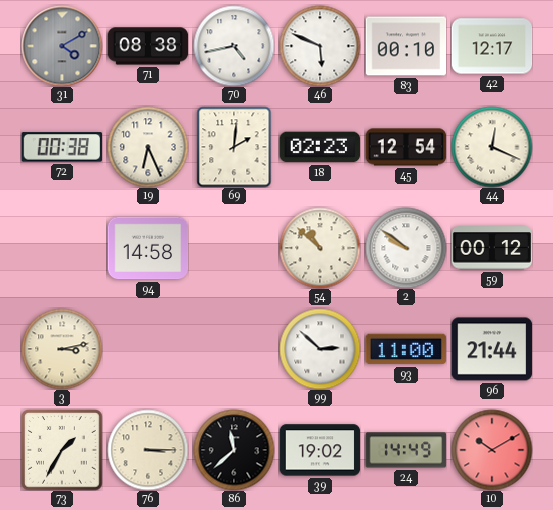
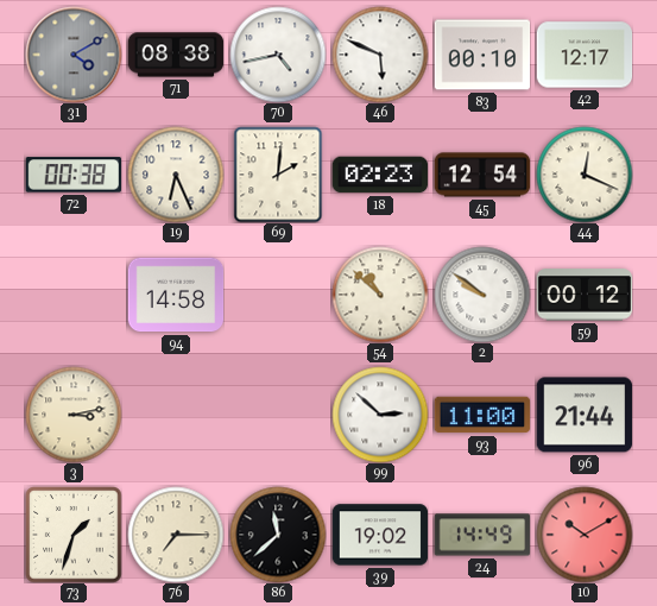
73: 1:35 -> 1:33
76: 3:15 -> 7:15
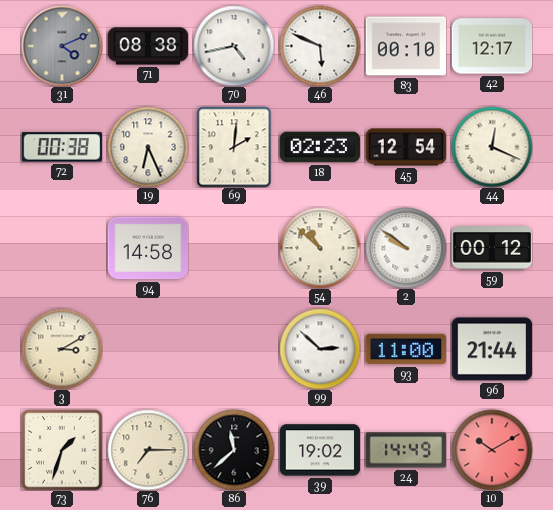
31: 4:10 -> 4:11
3: 3:13 -> 3:10
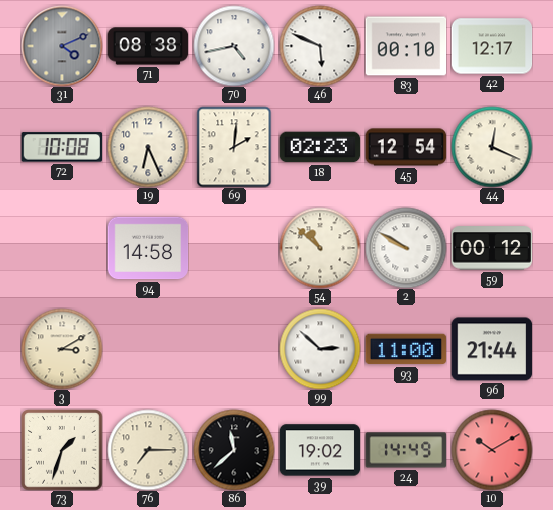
72: 00:38 -> 10:08
2: 9:51 -> 9:50
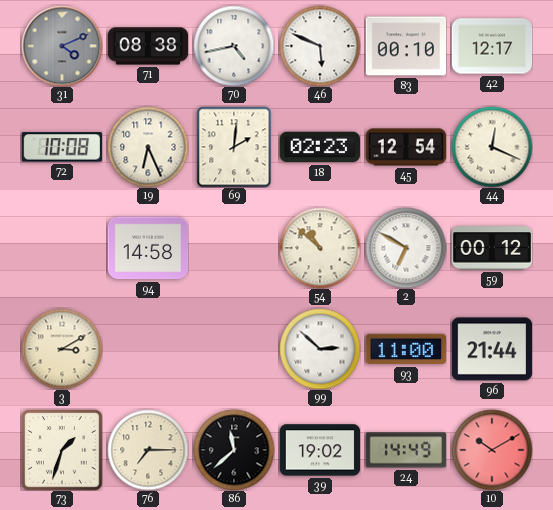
2: 9:50 -> 6:50
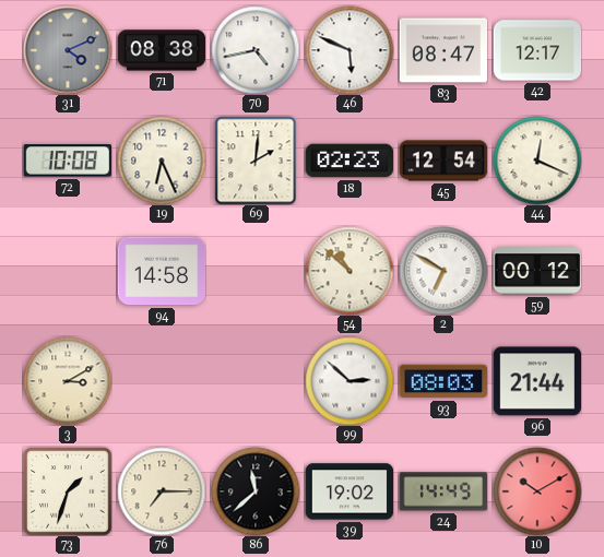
83: 00:10 -> 08:47
93: 11:00 -> 08:03
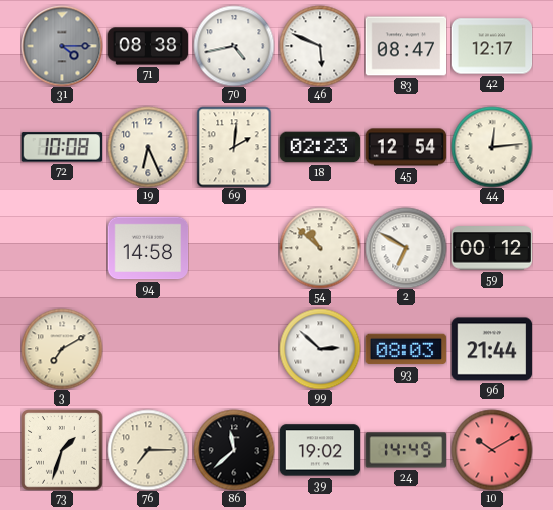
31: 4:11 -> 4:15
44: 12:19 -> 12:14
3: 3:10 -> 7:10
